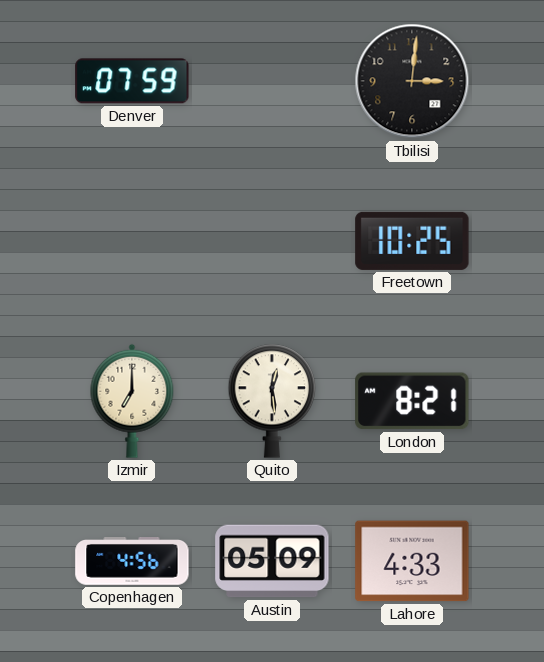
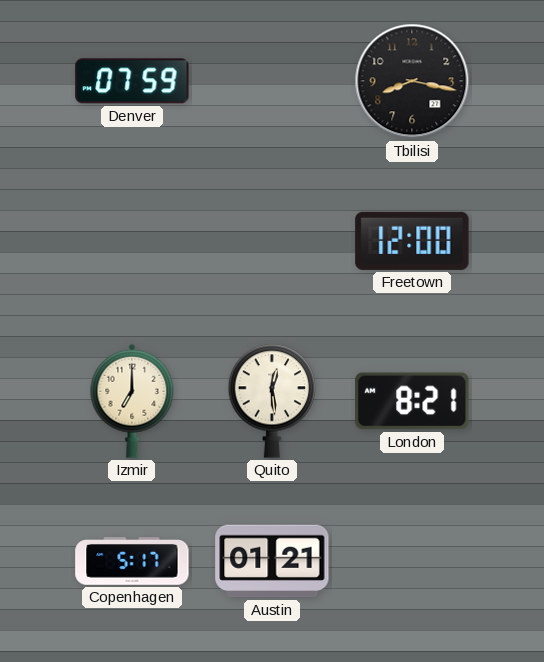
Tbilisi: 3:01 -> 8:17
Freetown: 10:25 -> 12:00
Copenhagen: 4:56 -> 5:17
Austin: 05:09 -> 01:21
Lahore: 4:33 -> none
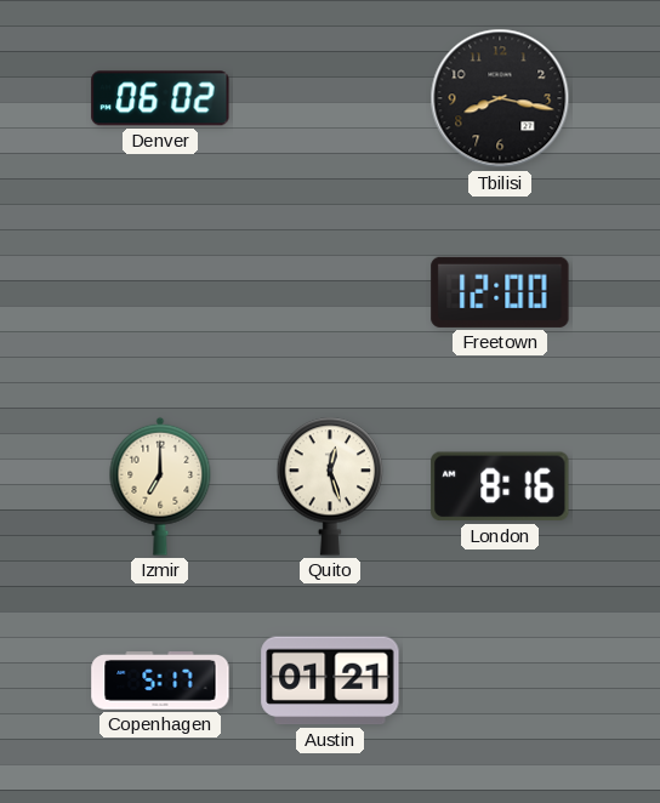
Denver: 07:59 -> 06:02
Quito: 12:29 -> 12:27
London: 8:21 -> 8:16
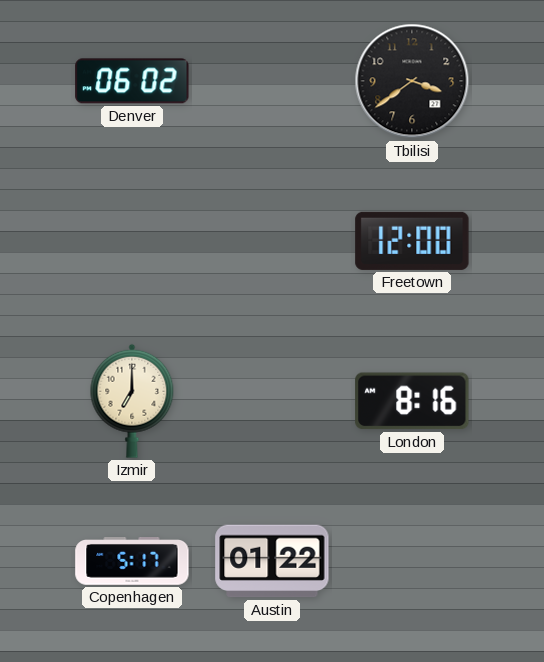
Tbilisi: 8:17 -> 3:39
Quito: 12:27 -> none
Austin: 01:21 -> 01:22
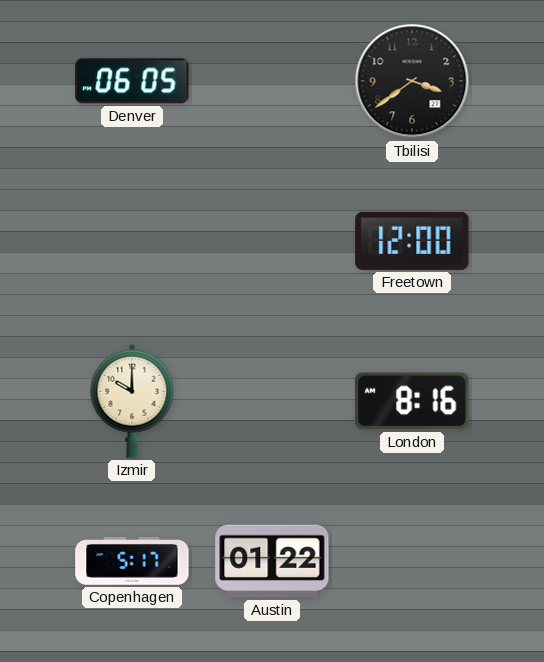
Denver: 06:02 -> 06:05
Izmir: 7:00 -> 10:00
